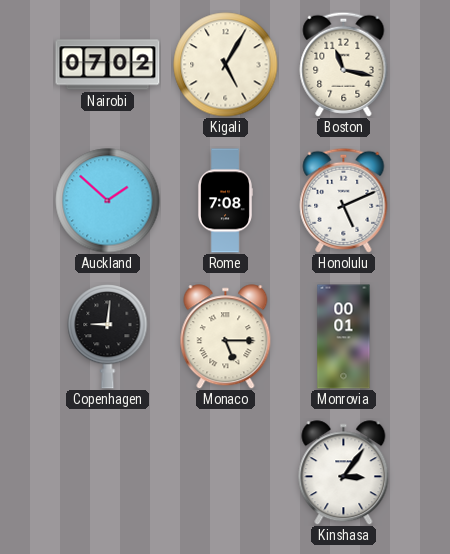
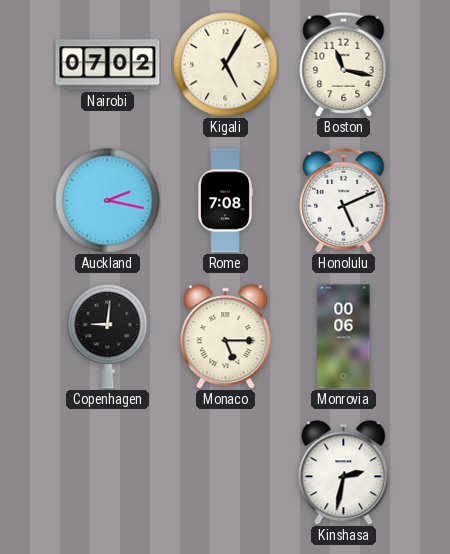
Auckland: 1:52 -> 2:17
Monrovia: 00:01 -> 00:06
Kinshasa: 3:06 -> 2:32
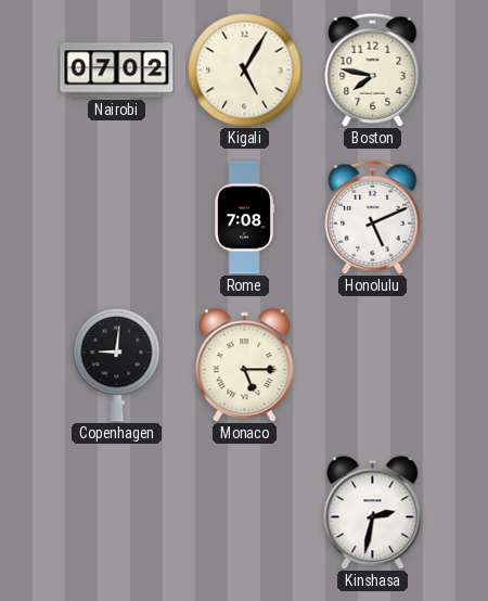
Boston: 11:17 -> 7:47
Auckland: 2:17 -> none
Monrovia: 00:06 -> none
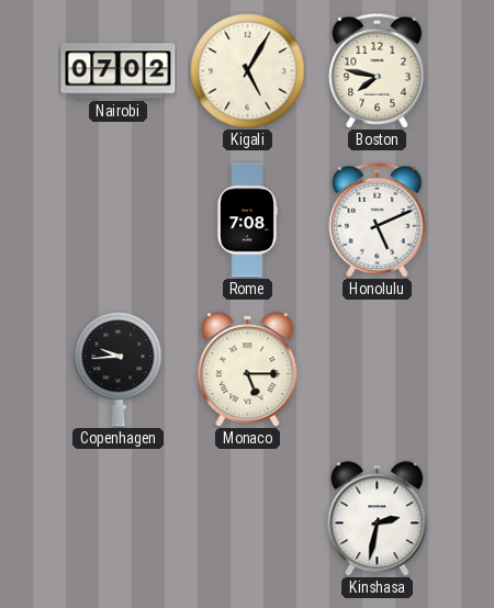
Copenhagen: 9:01 -> 9:44
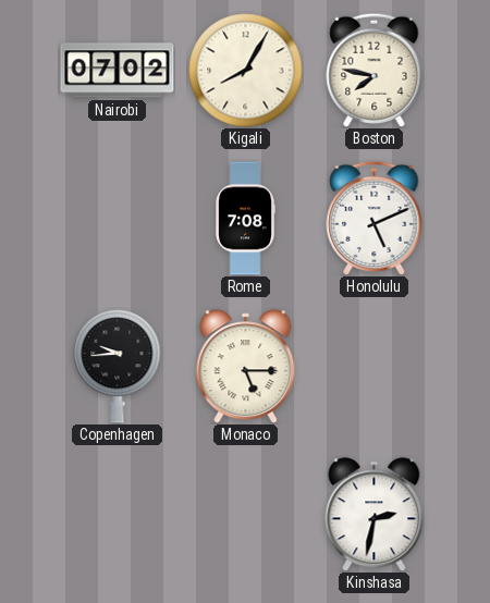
Kigali: 5:05 -> 8:05
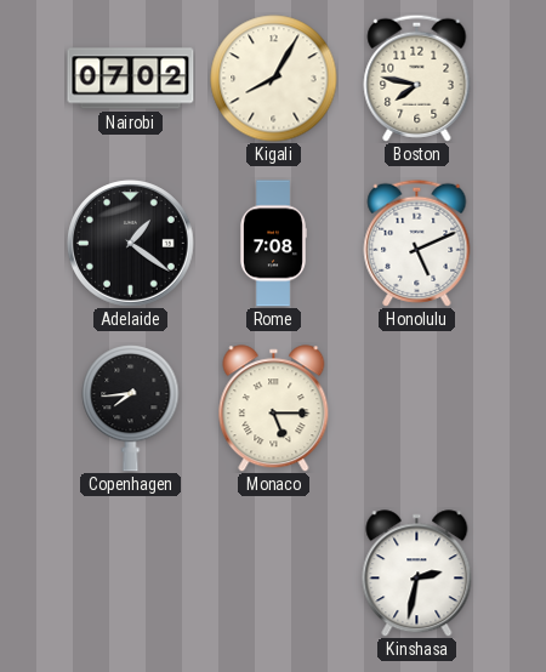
Adelaide: none -> 1:21
Copenhagen: 9:44 -> 7:44
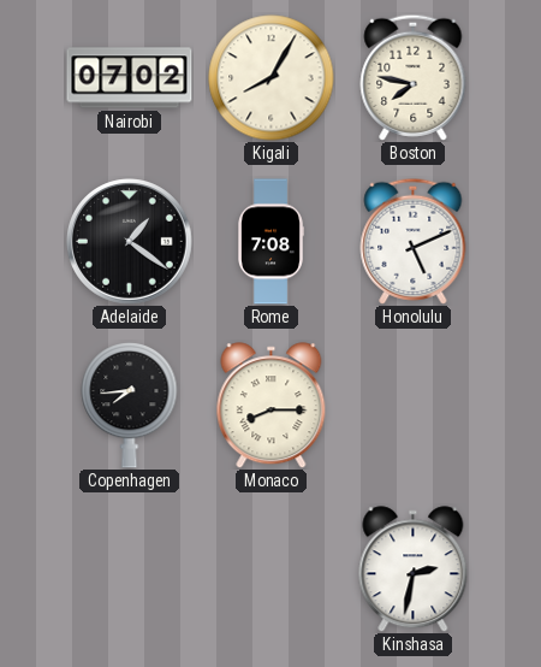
Monaco: 5:15 -> 8:15
